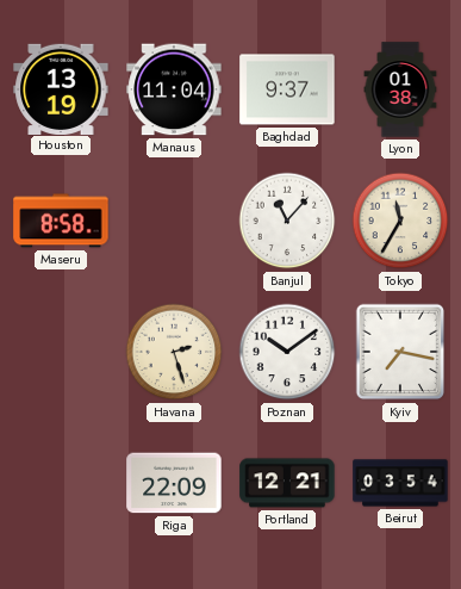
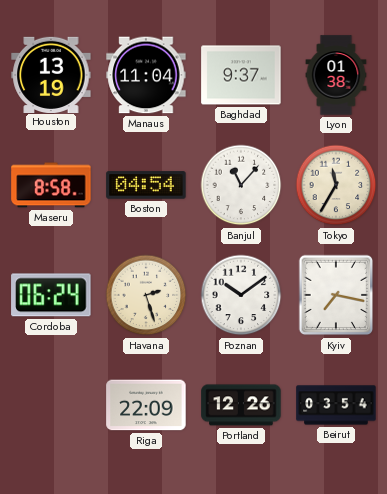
Boston: none -> 04:54
Cordoba: none -> 06:24
Portland: 12:21 -> 12:26
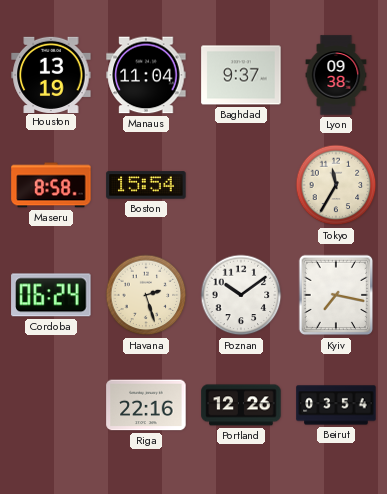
Lyon: 01:38 -> 09:38
Boston: 04:54 -> 15:54
Banjul: 11:07 -> none
Riga: 22:09 -> 22:16
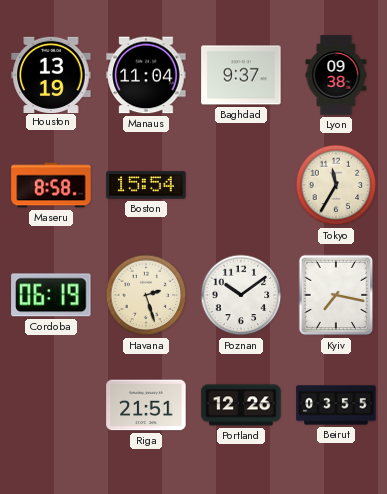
Cordoba: 06:24 -> 06:19
Riga: 22:16 -> 21:51
Beirut: 03:54 -> 03:55
